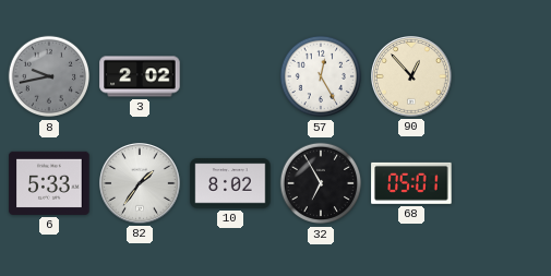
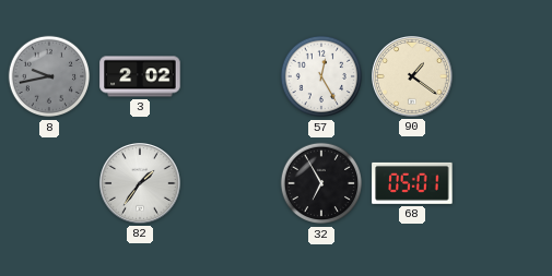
90: 12:53 -> 1:21
6: 5:33 -> none
10: 8:02 -> none
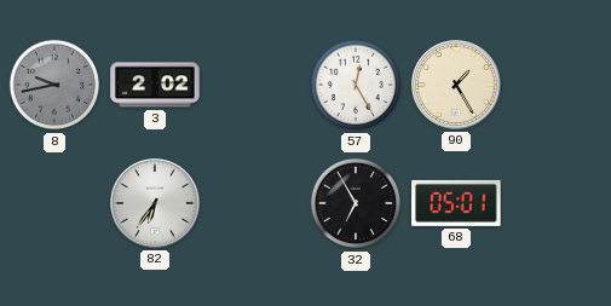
90: 1:21 -> 1:25
82: 1:36 -> 6:36
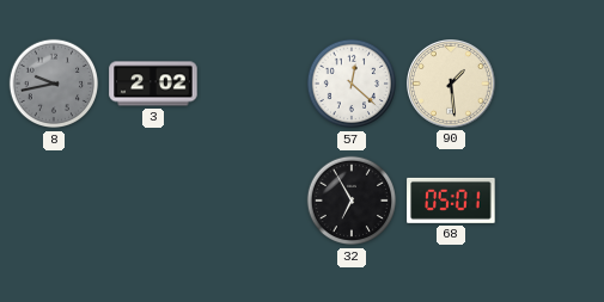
57: 12:25 -> 12:22
90: 1:25 -> 1:29
82: 6:36 -> none
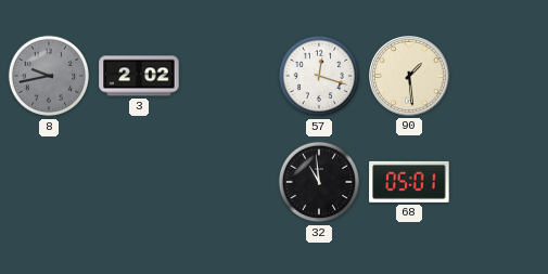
57: 12:22 -> 12:18
32: 6:55 -> 10:59
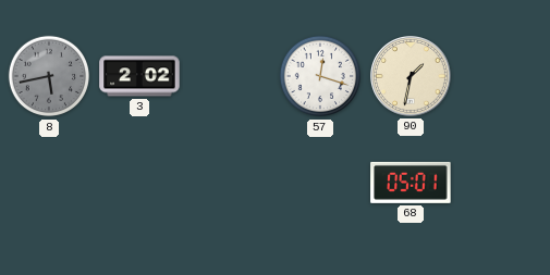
8: 9:43 -> 5:43
90: 1:29 -> 1:32
32: 10:59 -> none
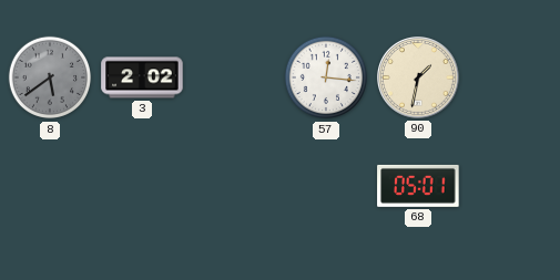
8: 5:43 -> 5:39
57: 12:18 -> 12:16
